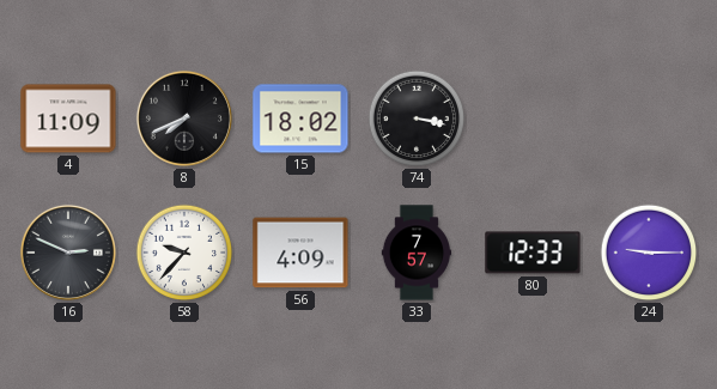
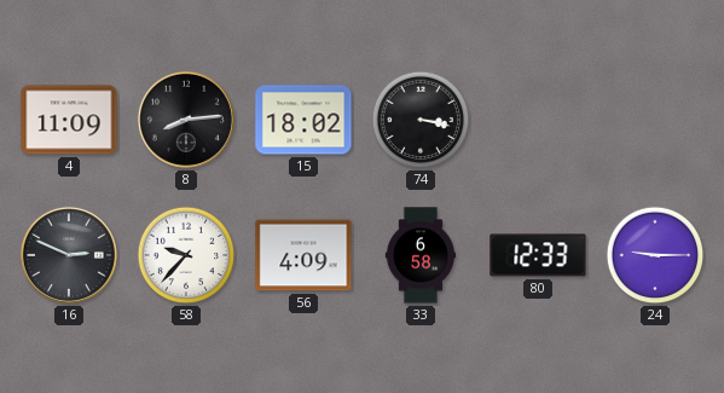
8: 7:41 -> 8:14
33: 7:57 -> 6:58
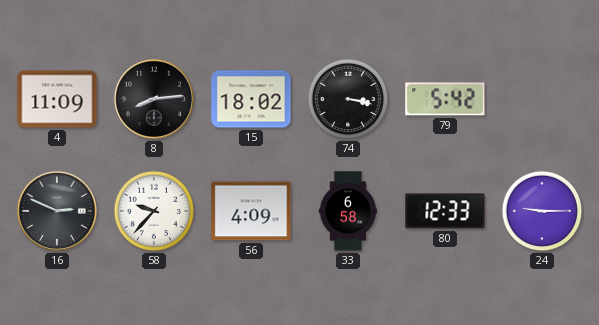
79: none -> 5:42
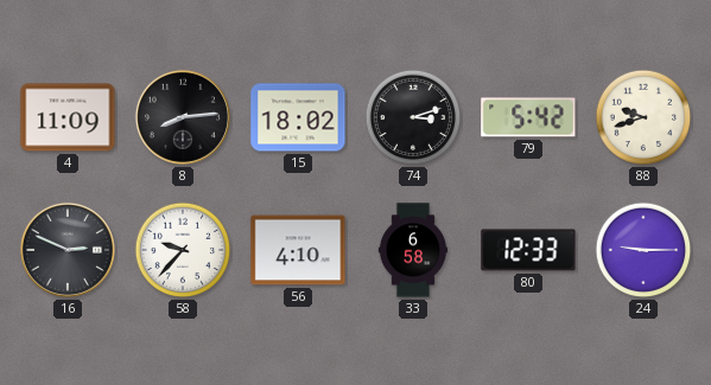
74: 3:17 -> 3:12
88: none -> 9:42
56: 4:09 -> 4:10
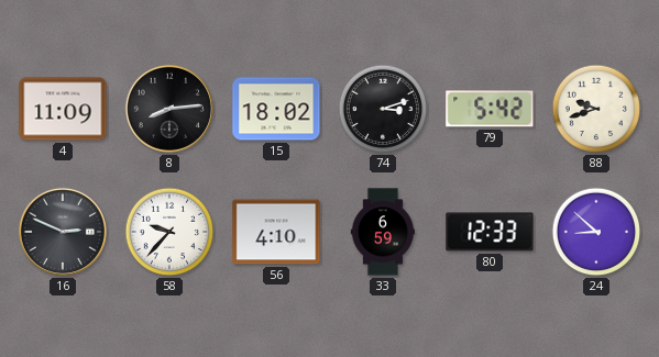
33: 6:58 -> 6:59
24: 9:15 -> 8:52
